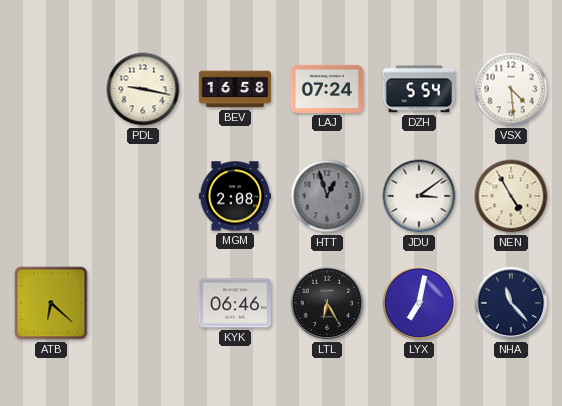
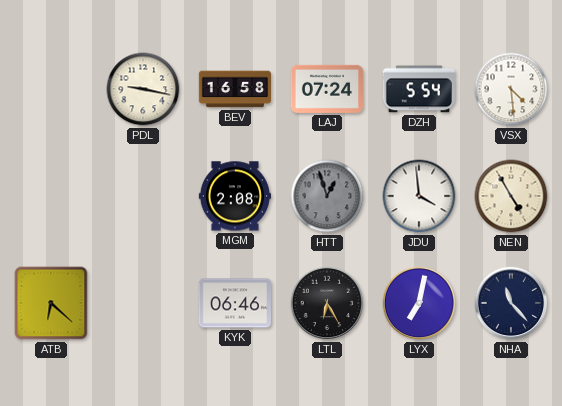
JDU: 3:09 -> 3:59
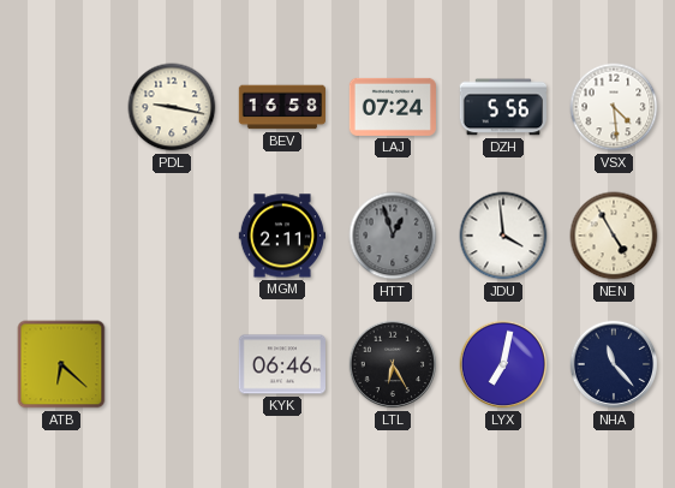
DZH: 5:54 -> 5:56
MGM: 2:08 -> 2:11
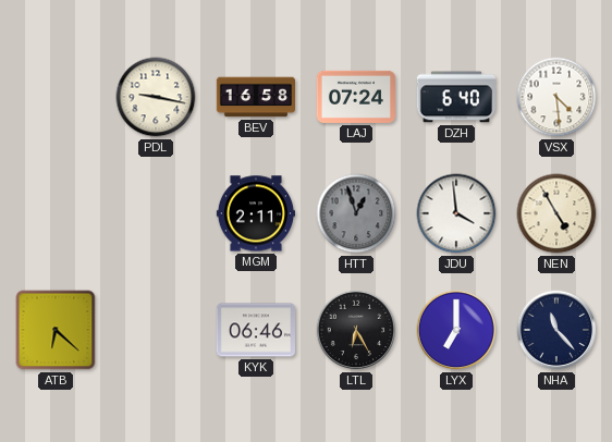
DZH: 5:56 -> 6:40
LYX: 7:02 -> 7:00
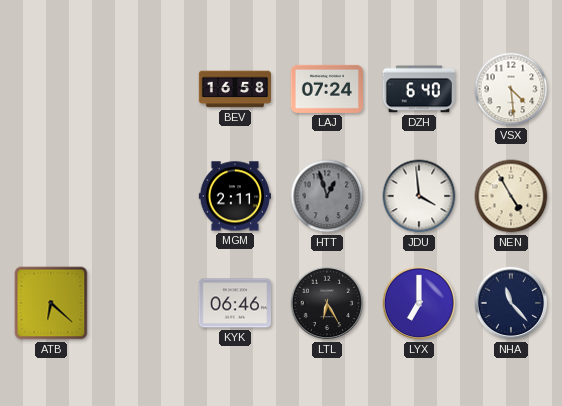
PDL: 9:17 -> none
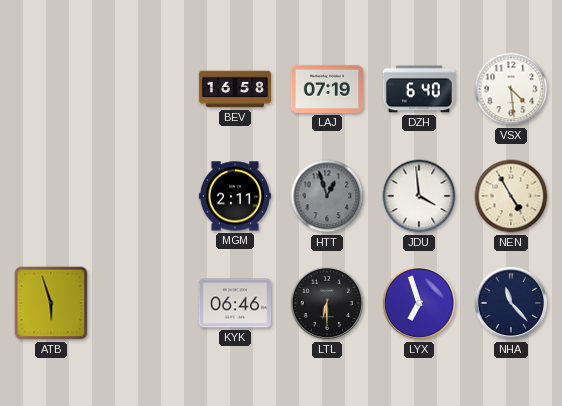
LAJ: 07:24 -> 07:19
ATB: 6:22 -> 5:57
LTL: 6:25 -> 6:30
LYX: 7:00 -> 6:57
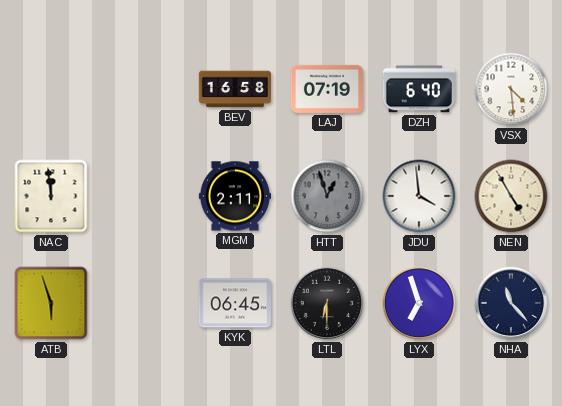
NAC: none -> 11:59
KYK: 06:46 -> 06:45
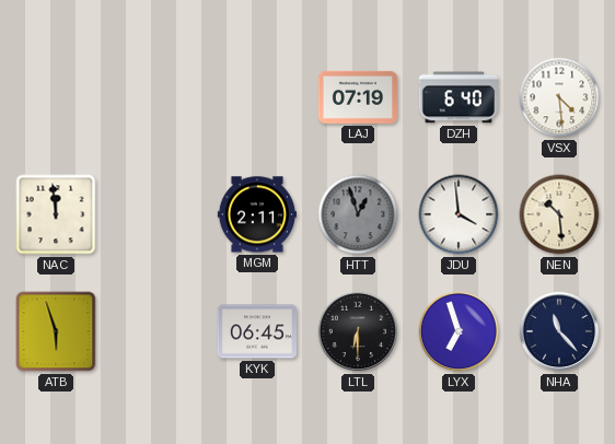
BEV: 16:58 -> none
NEN: 4:55 -> 10:29
